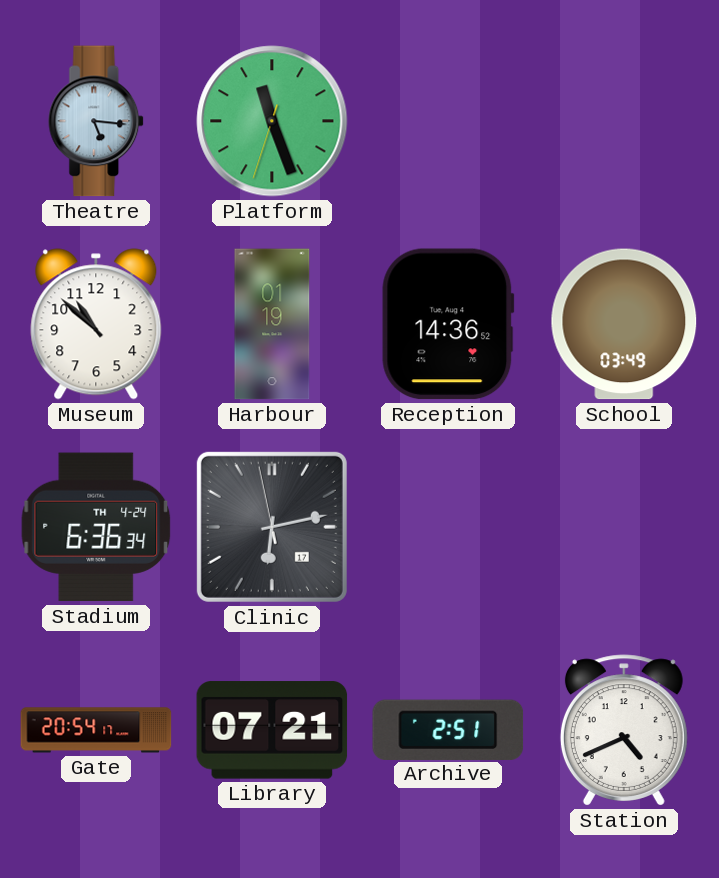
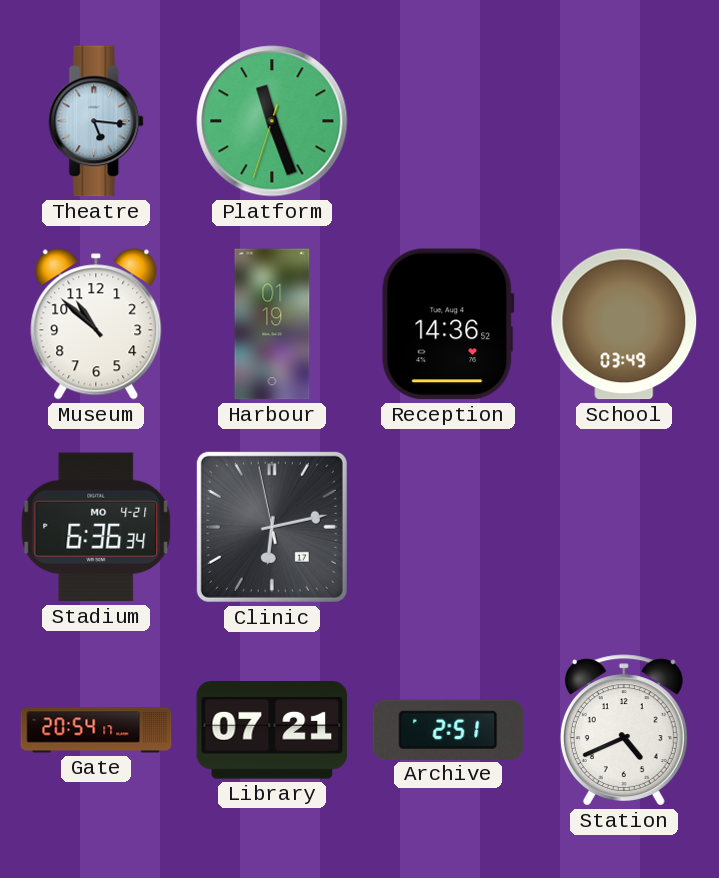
Stadium date: TH 4-24 -> MO 4-21
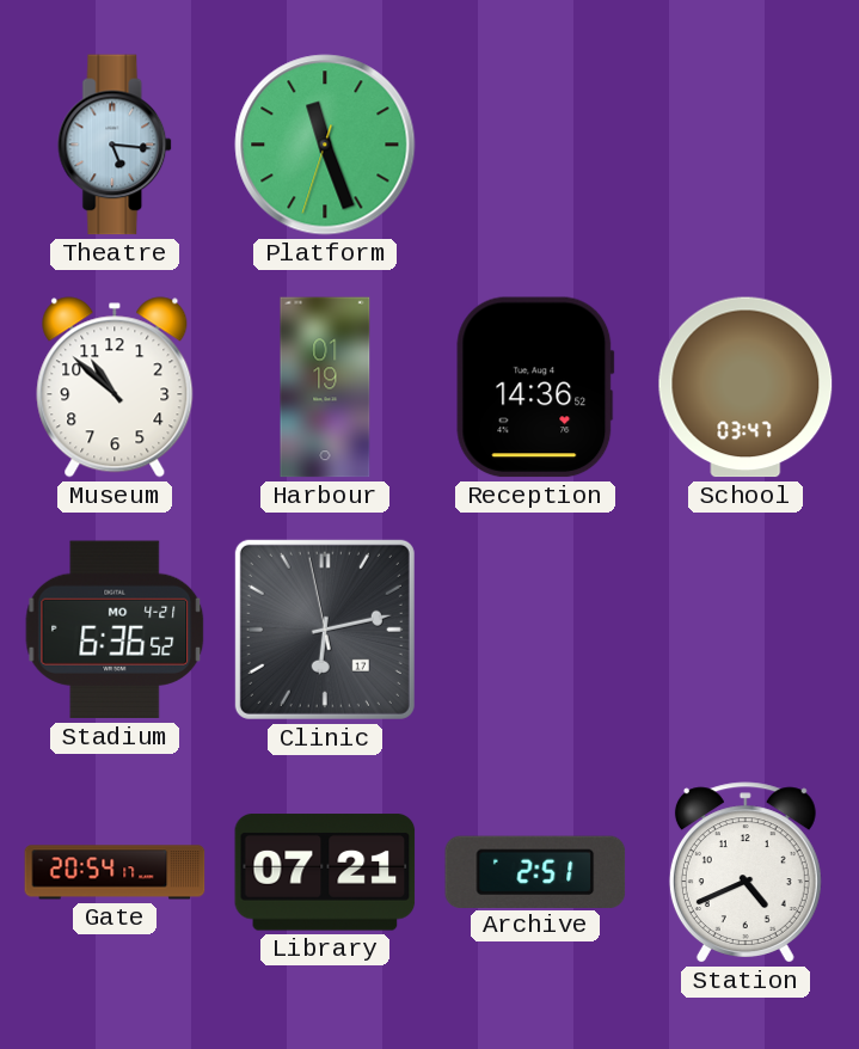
School: 03:49 -> 03:47
Stadium: 6:36:34 -> 6:36:52
